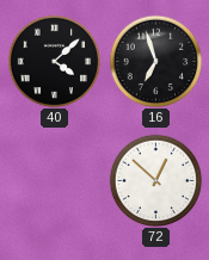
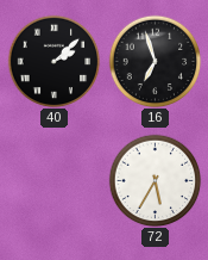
40: 4:08 -> 2:08
72: 12:52 -> 5:35
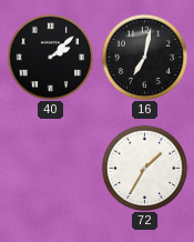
16: 6:57 -> 7:02
72: 5:35 -> 1:35
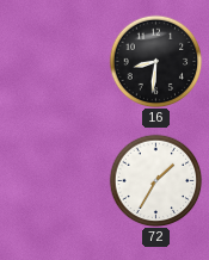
40: 2:08 -> none
16: 7:02 -> 8:31
